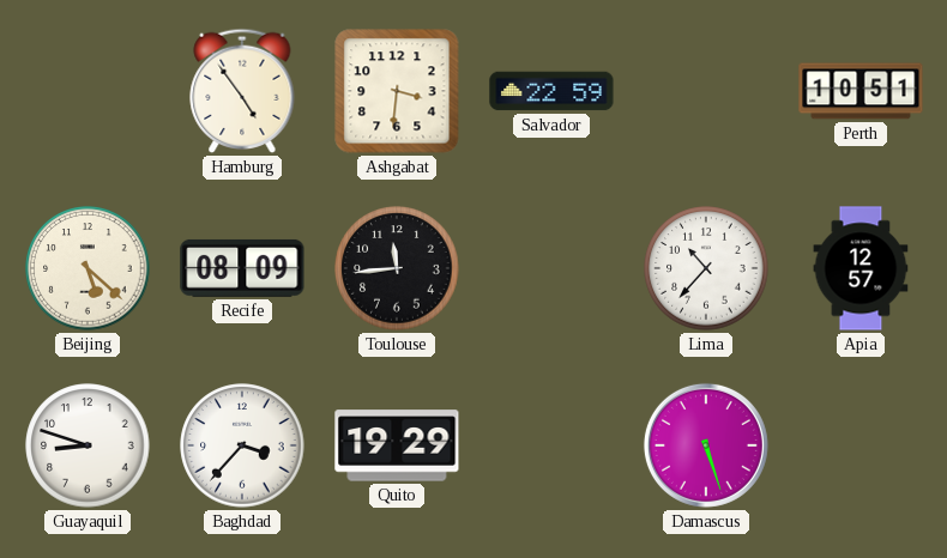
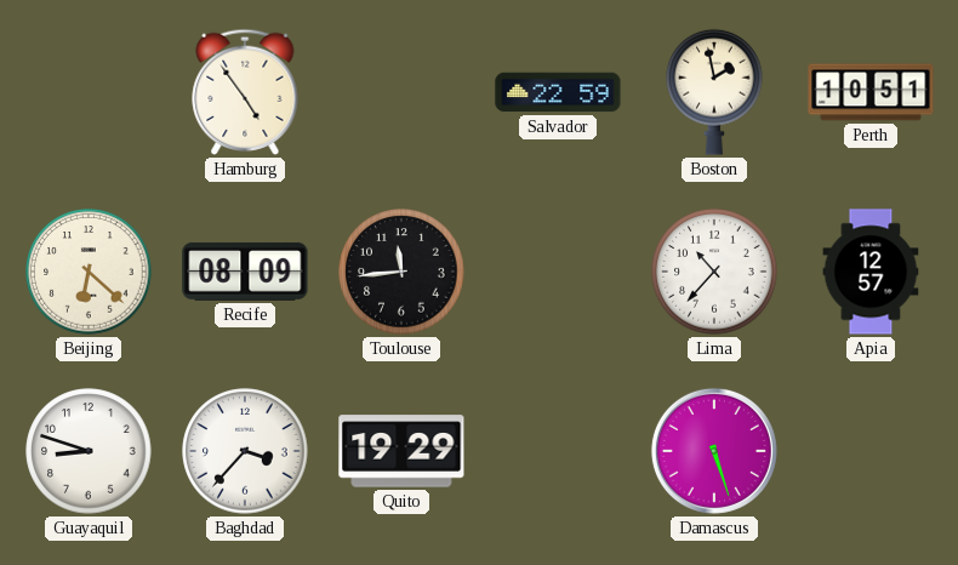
Ashgabat: 3:31 -> none
Boston: none -> 1:58
Beijing: 5:22 -> 6:22
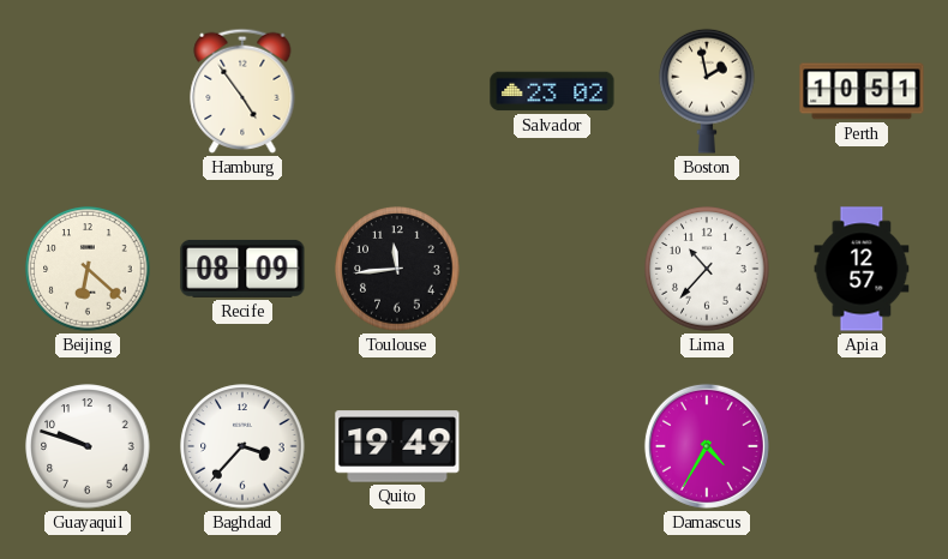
Salvador: 22:59 -> 23:02
Guayaquil: 8:48 -> 9:48
Quito: 19:29 -> 19:49
Damascus: 5:27 -> 4:35
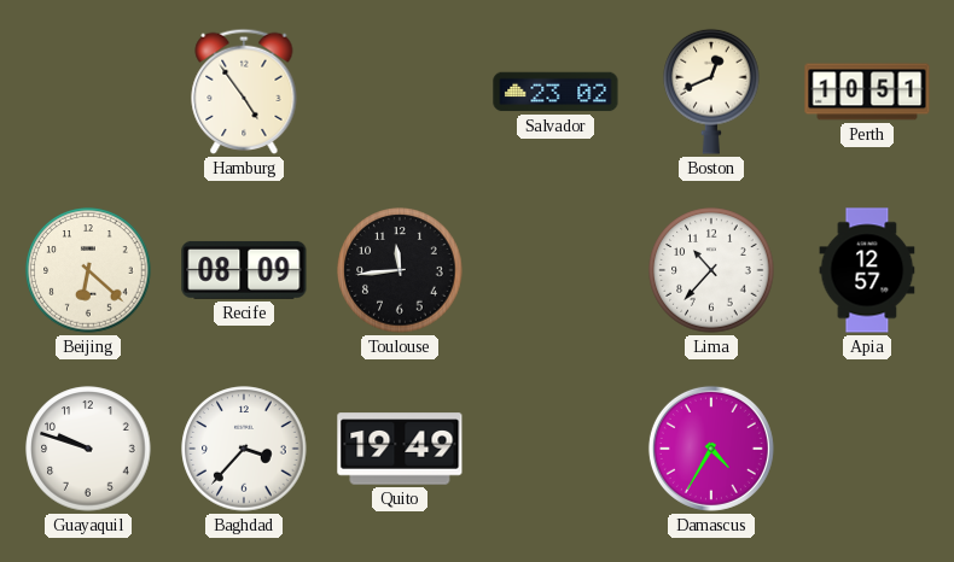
Boston: 1:58 -> 12:41
